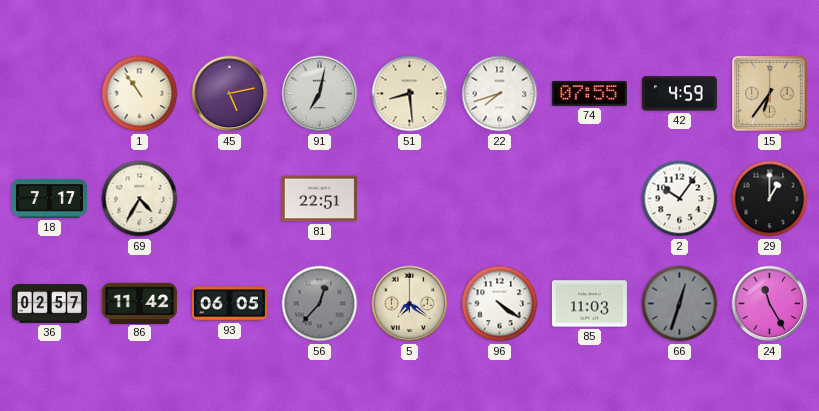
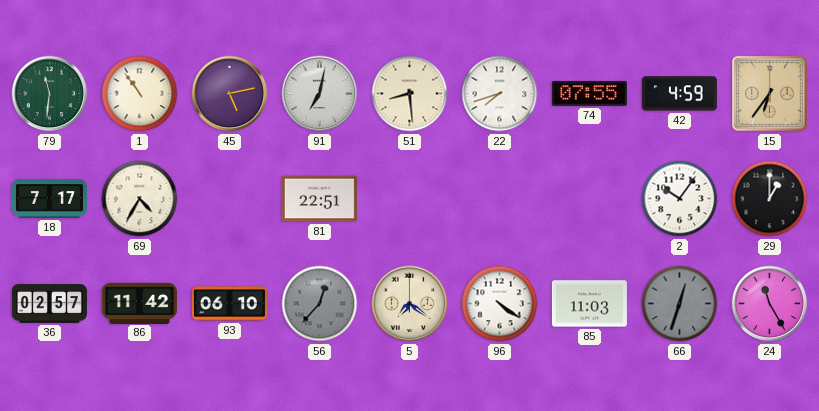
79: none -> 11:31
93: 06:05 -> 06:10
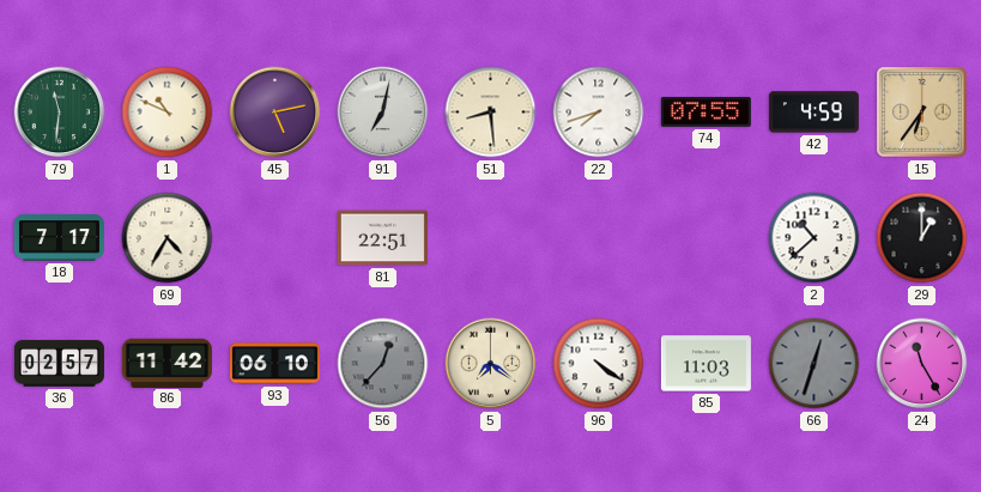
1: 10:54 -> 10:49
2: 10:06 -> 10:38
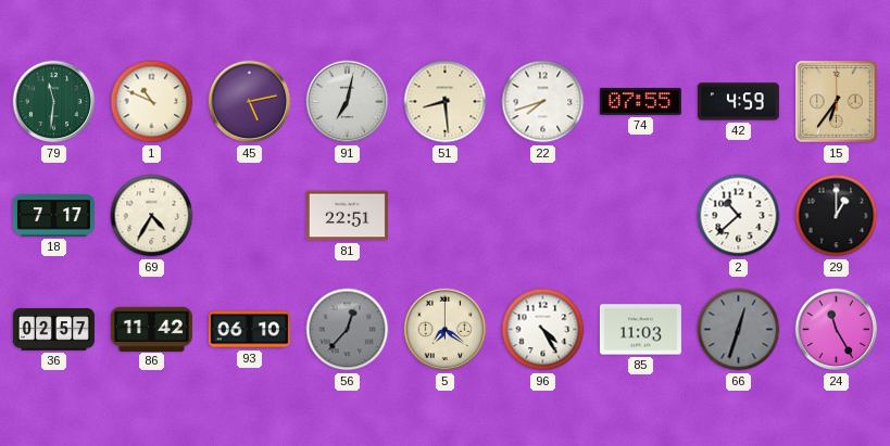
96: 4:21 -> 4:25
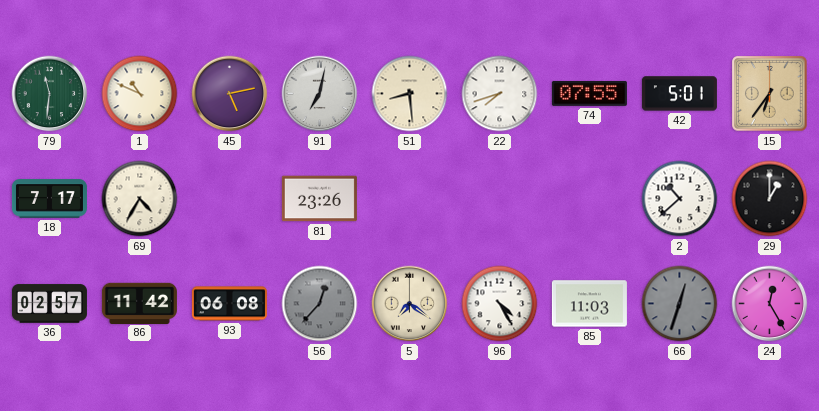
42: 4:59 -> 5:01
81: 22:51 -> 23:26
93: 06:10 -> 06:08
24: 11:25 -> 12:25
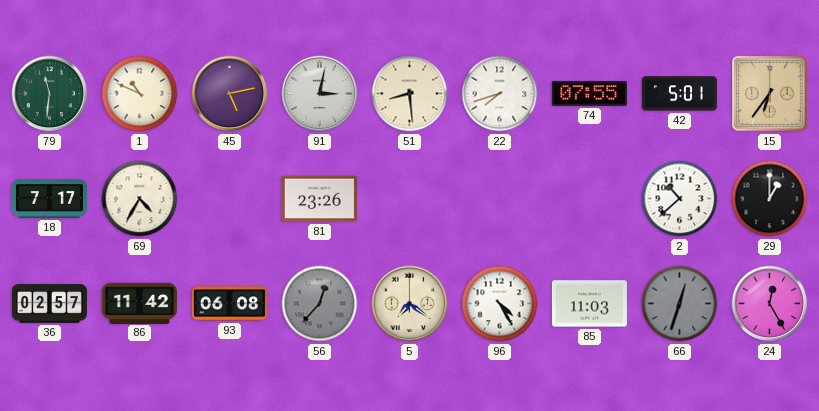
91: 7:02 -> 3:02
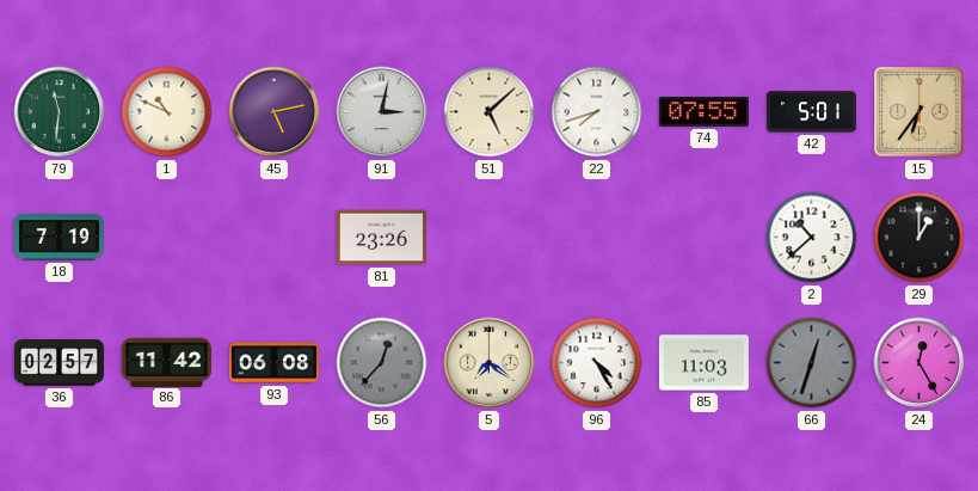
51: 8:29 -> 5:08
18: 7:17 -> 7:19
69: 4:35 -> none
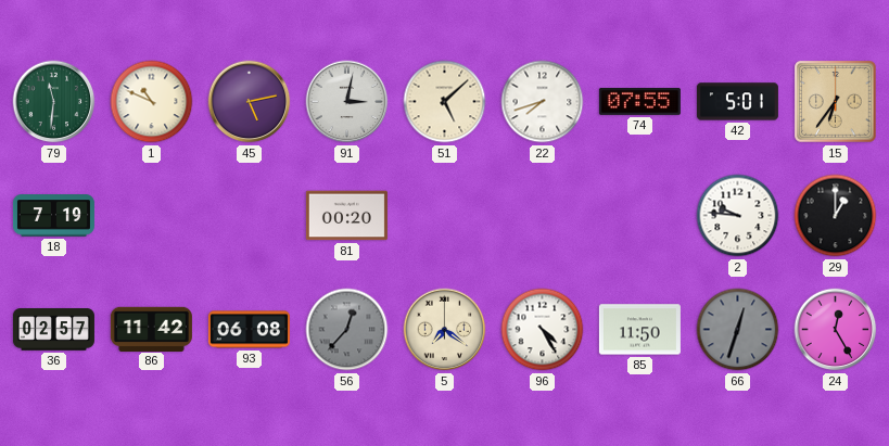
81: 23:26 -> 00:20
2: 10:38 -> 9:46
85: 11:03 -> 11:50
